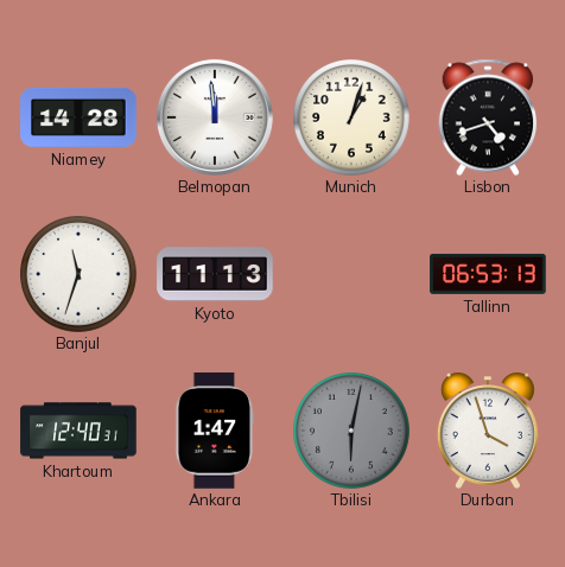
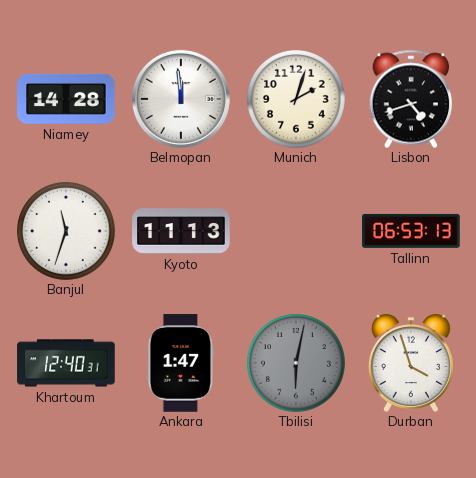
Munich: 1:03 -> 2:03
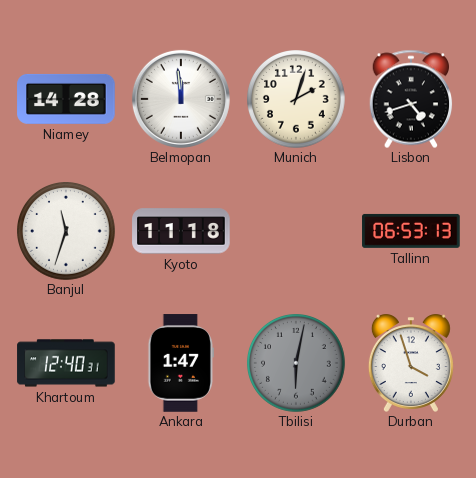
Kyoto: 11:13 -> 11:18
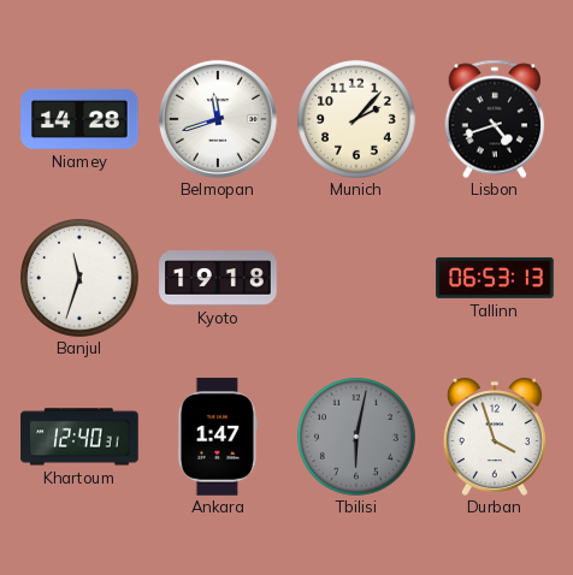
Belmopan: 11:59 -> 11:42
Munich: 2:03 -> 2:07
Kyoto: 11:18 -> 19:18
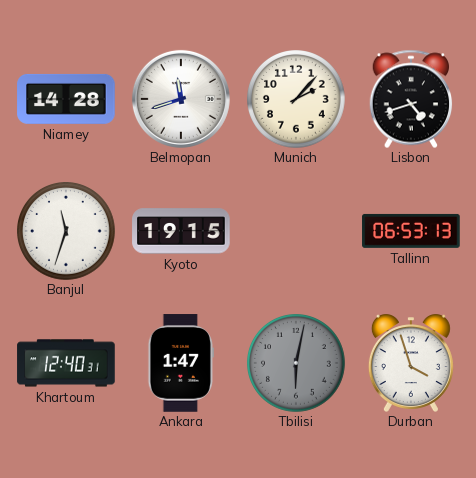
Kyoto: 19:18 -> 19:15
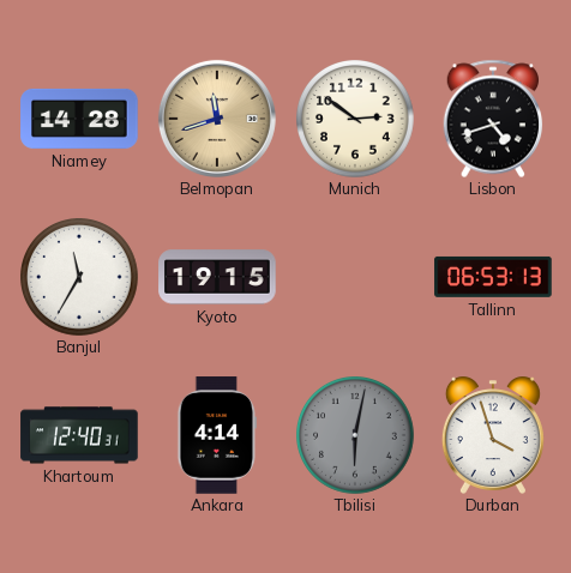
Belmopan dial: white -> champagne
Munich: 2:07 -> 2:51
Banjul: 11:33 -> 11:35
Ankara: 1:47 -> 4:14
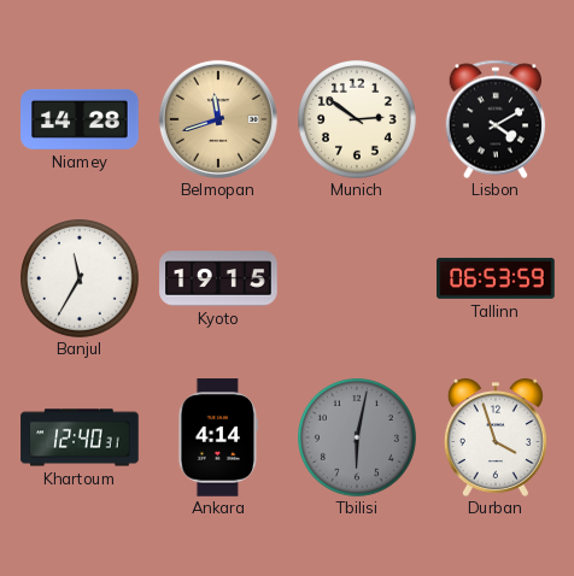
Lisbon: 4:42 -> 4:10
Tallinn: 06:53:13 -> 06:53:59
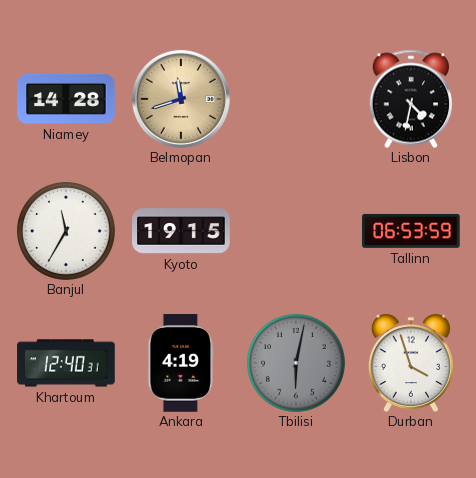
Munich: 2:51 -> none
Lisbon: 4:10 -> 4:32
Ankara: 4:14 -> 4:19
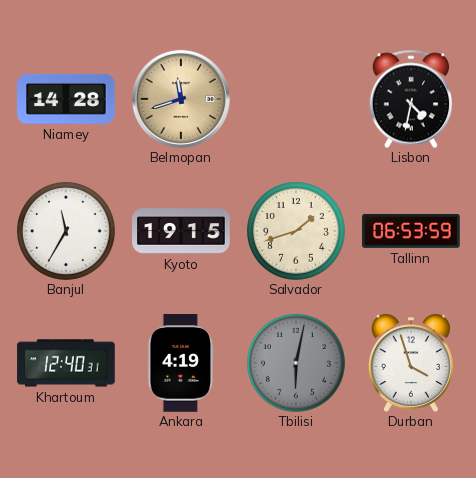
Salvador: none -> 1:42
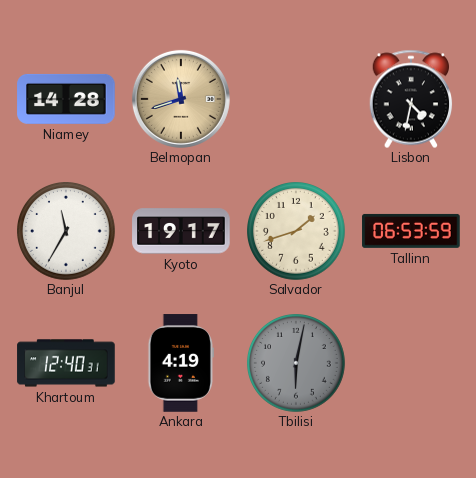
Kyoto: 19:15 -> 19:17
Durban: 3:57 -> none
